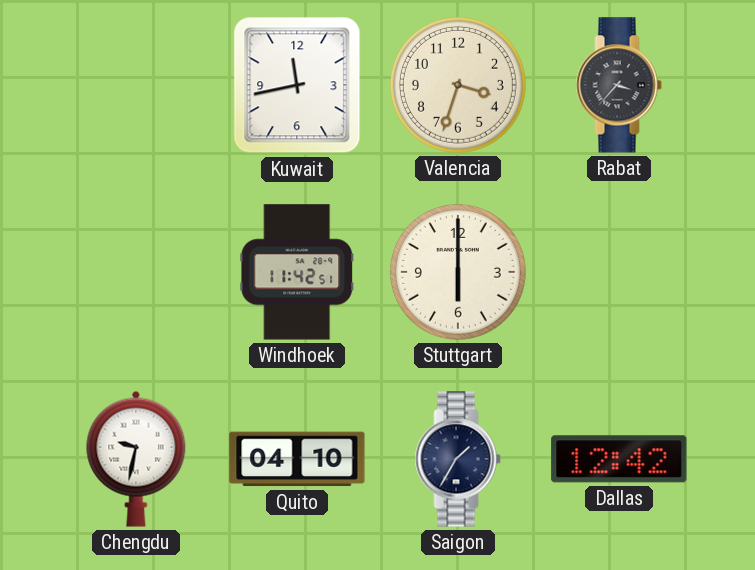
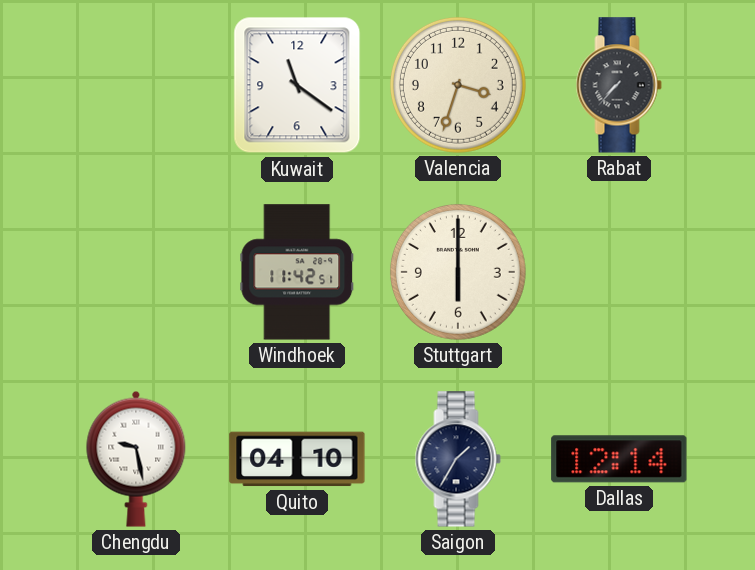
Kuwait: 11:43 -> 11:21
Rabat: 3:37 -> 7:37
Chengdu: 9:32 -> 9:28
Dallas: 12:42 -> 12:14
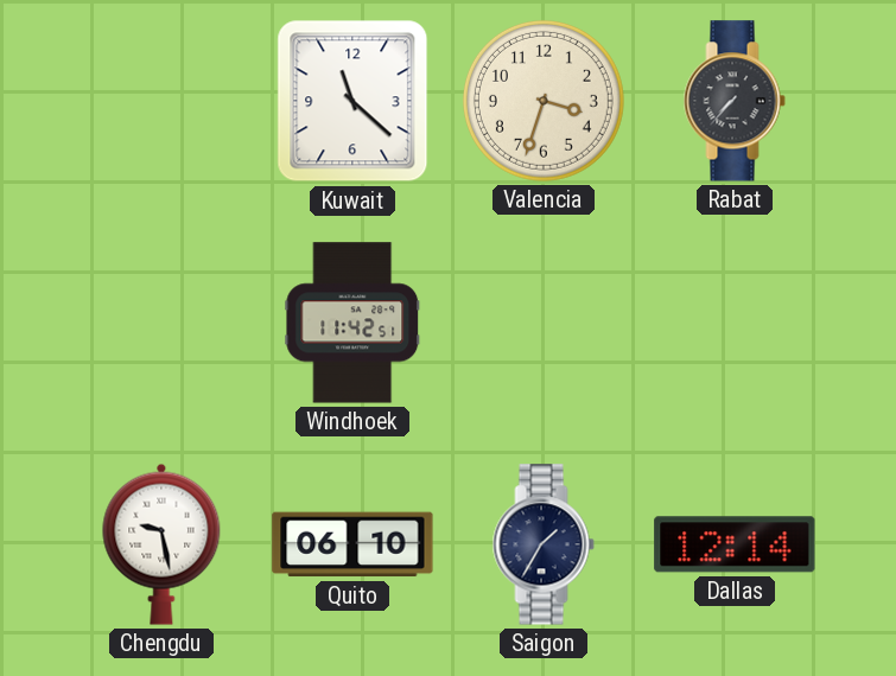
Kuwait: 11:21 -> 11:22
Stuttgart: 6:00 -> none
Quito: 04:10 -> 06:10
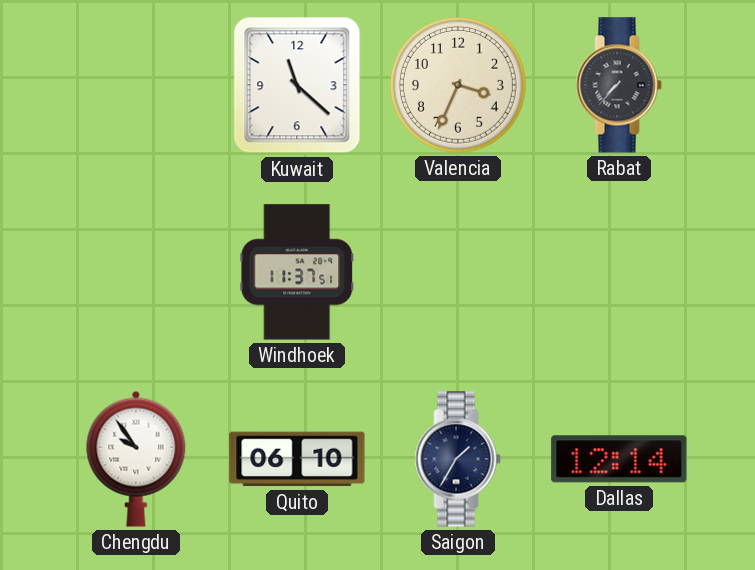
Valencia: 3:33 -> 3:34
Windhoek: 11:42 -> 11:37
Chengdu: 9:28 -> 9:54
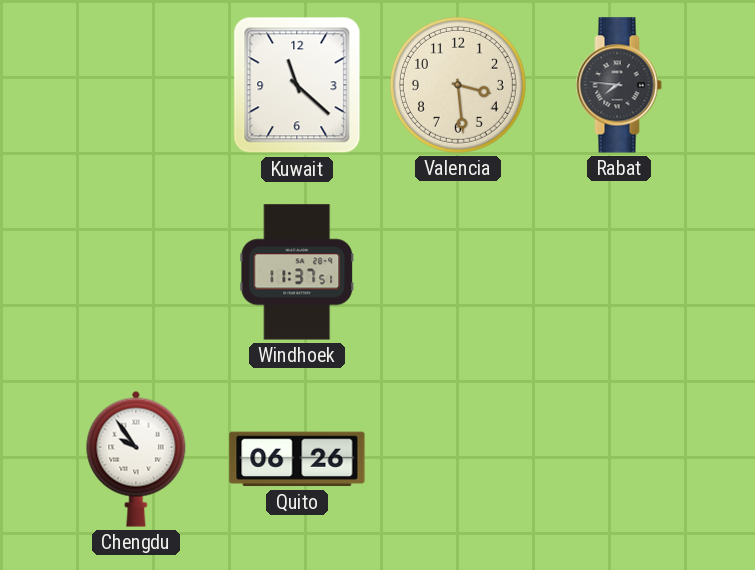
Valencia: 3:34 -> 3:29
Rabat: 7:37 -> 7:46
Quito: 06:10 -> 06:26
Saigon: 1:35 -> none
Dallas: 12:14 -> none
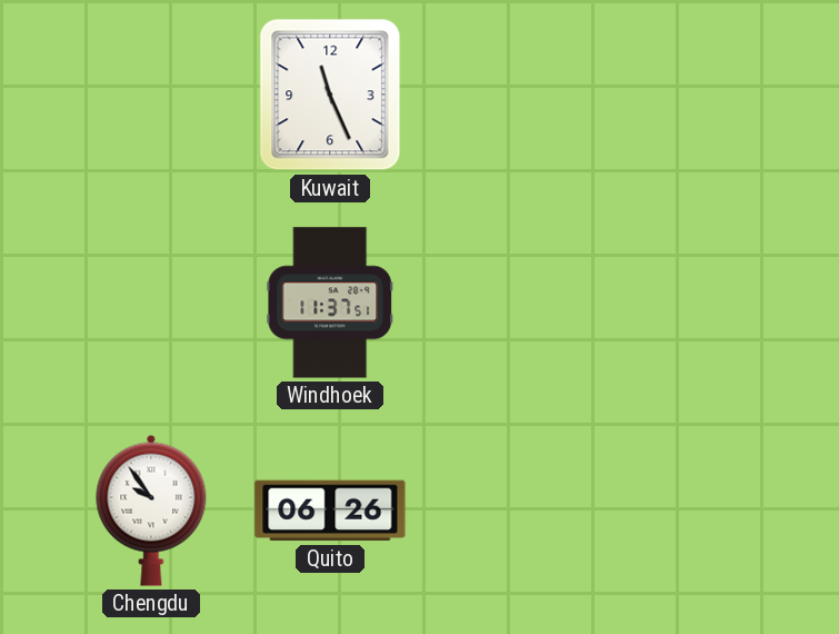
Kuwait: 11:22 -> 11:26
Valencia: 3:29 -> none
Rabat: 7:46 -> none
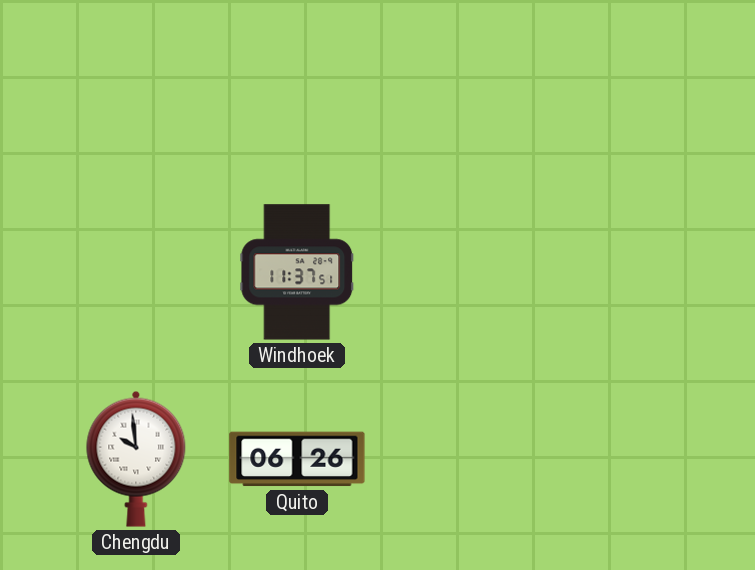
Kuwait: 11:26 -> none
Chengdu: 9:54 -> 9:59
